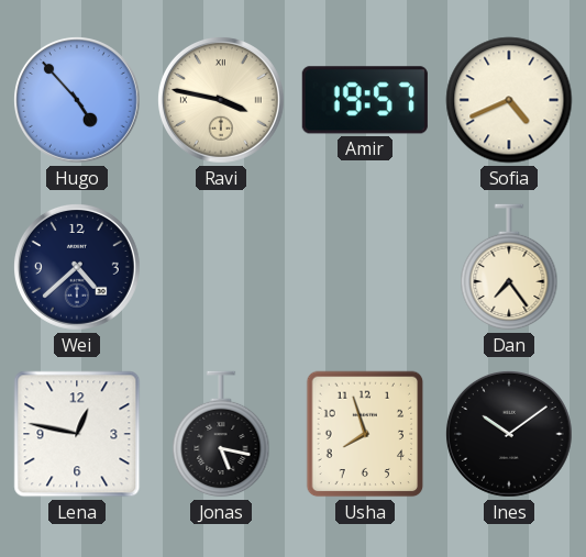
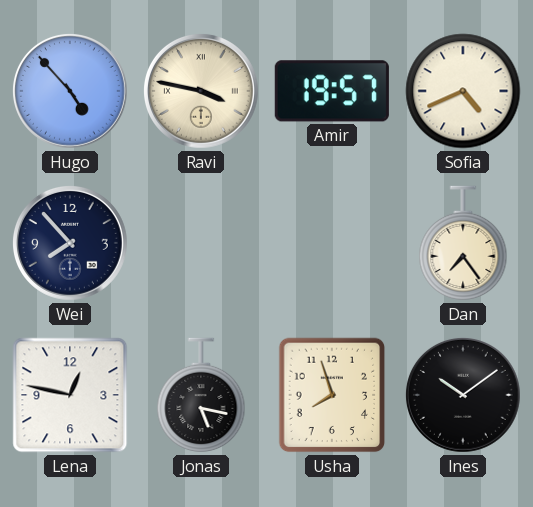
Wei: 4:38 -> 7:53
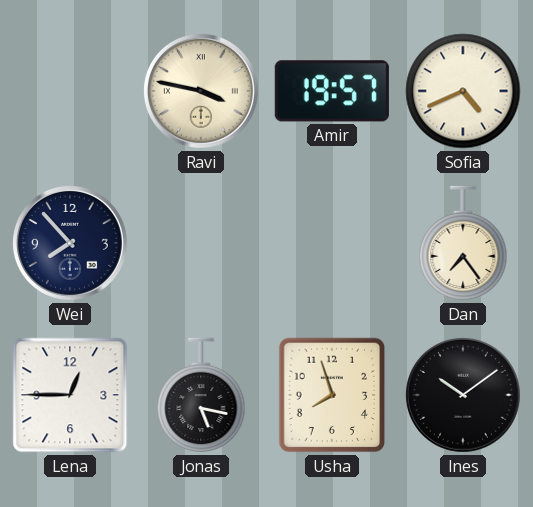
Hugo: 4:53 -> none
Lena: 12:47 -> 12:45
